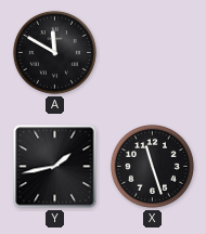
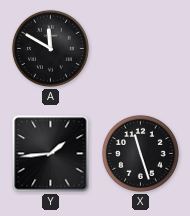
Y: 1:43 -> 1:44
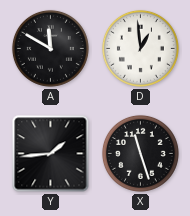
D: none -> 12:59
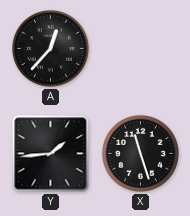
A: 11:50 -> 12:37
D: 12:59 -> none
